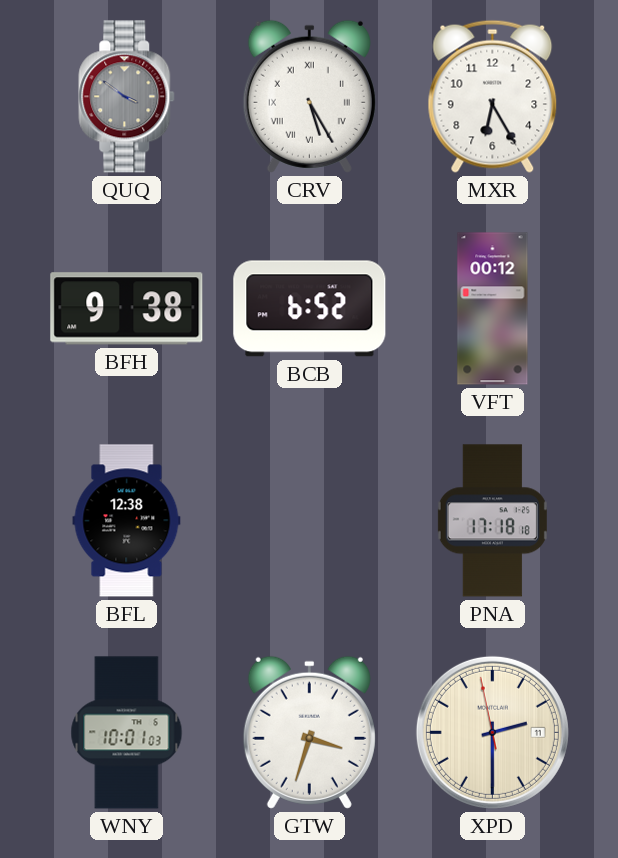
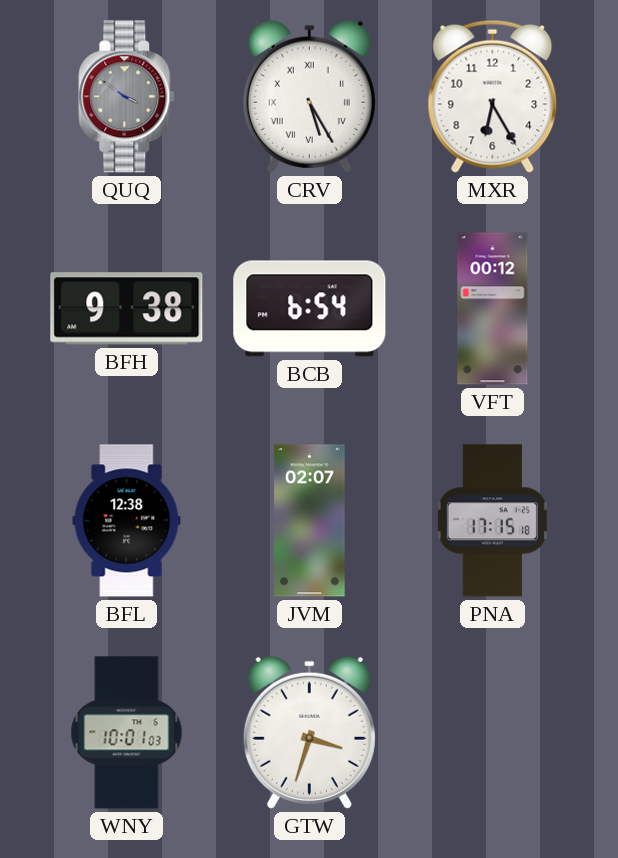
BCB: 6:52 -> 6:54
JVM: none -> 02:07
PNA: 17:18 -> 17:15
XPD: 2:29 -> none
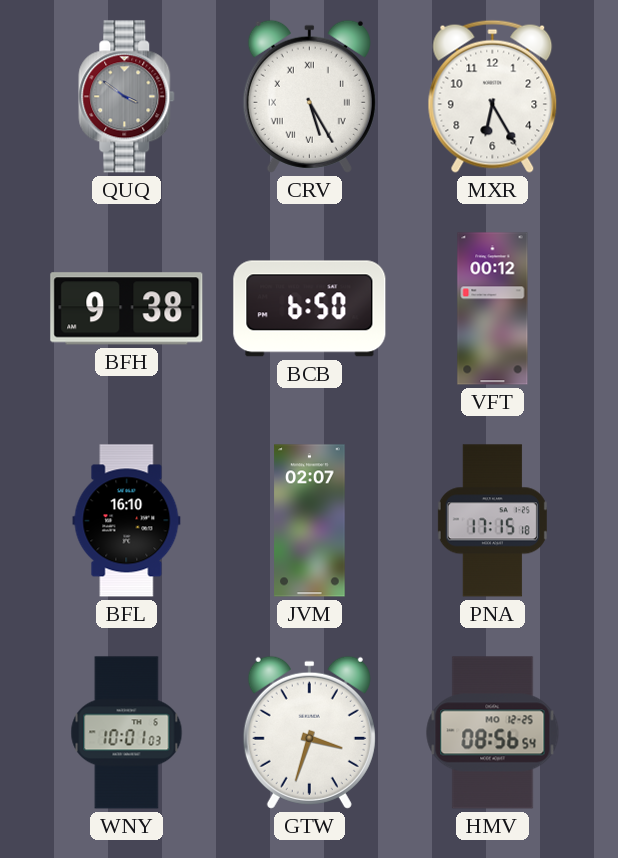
BCB: 6:54 -> 6:50
BFL: 12:38 -> 16:10
HMV: none -> 08:56
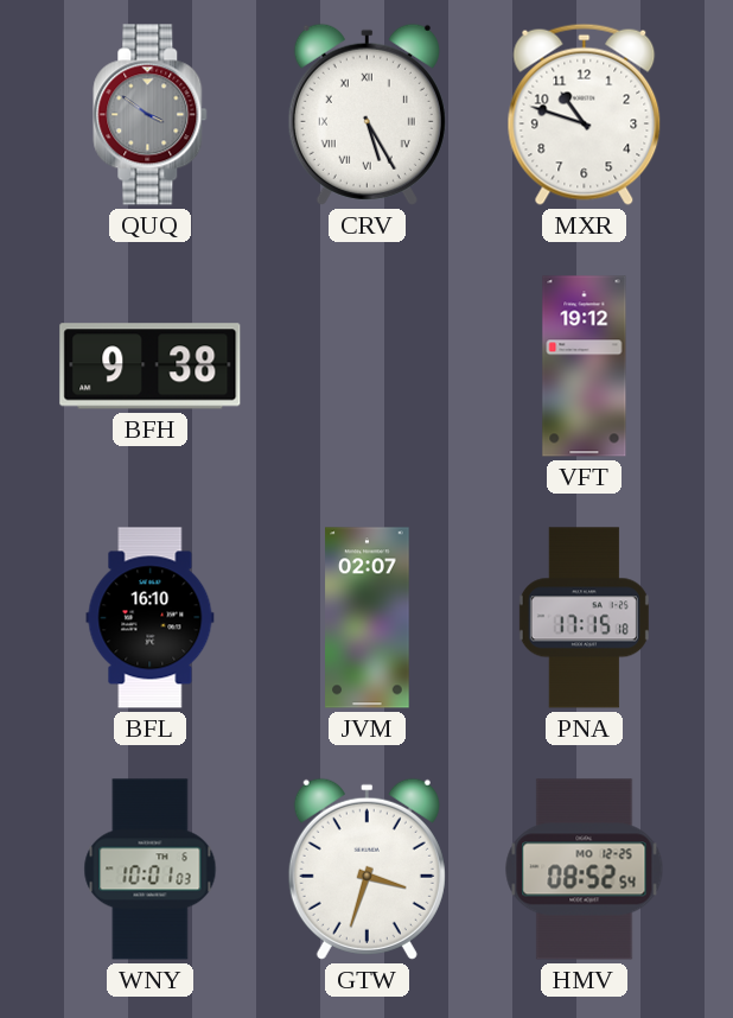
MXR: 6:25 -> 10:48
BCB: 6:50 -> none
VFT: 00:12 -> 19:12
HMV: 08:56 -> 08:52
